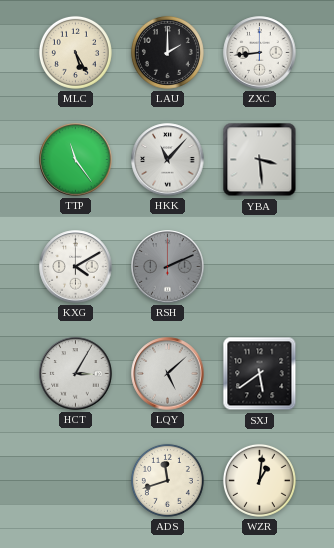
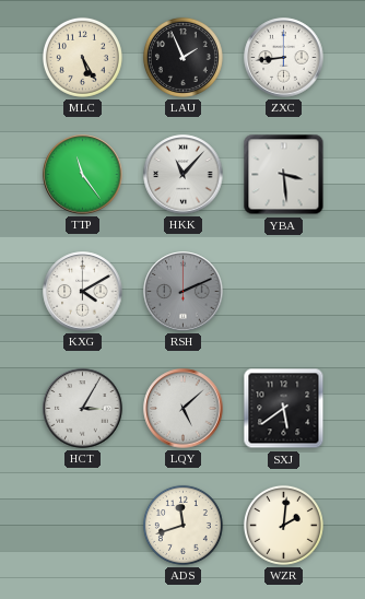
LAU: 2:00 -> 1:56
WZR: 1:01 -> 2:01
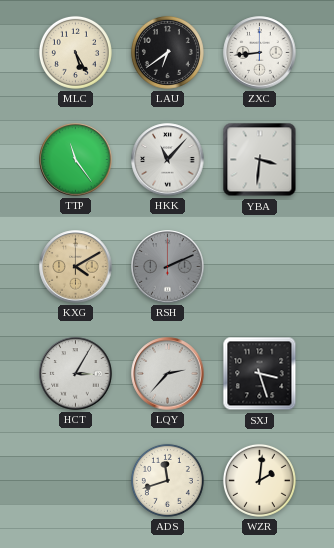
LAU: 1:56 -> 6:39
YBA: 3:29 -> 3:31
KXG dial: white -> champagne
LQY: 5:08 -> 2:37
SXJ: 5:39 -> 3:27
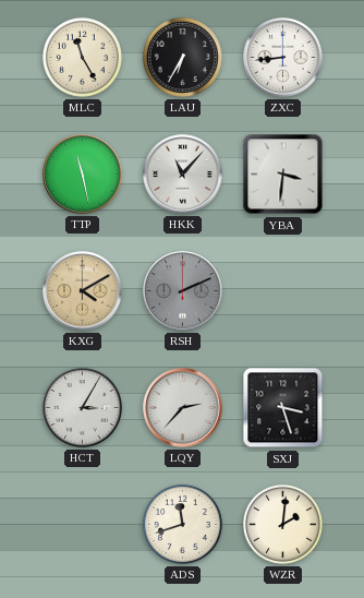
MLC: 5:25 -> 11:25
LAU: 6:39 -> 6:35
TTP: 11:24 -> 11:28
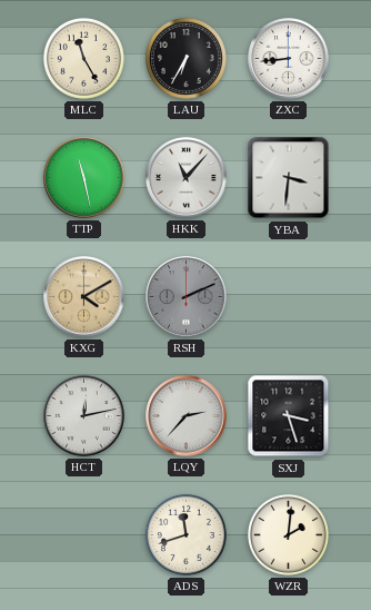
HCT: 3:05 -> 12:13
